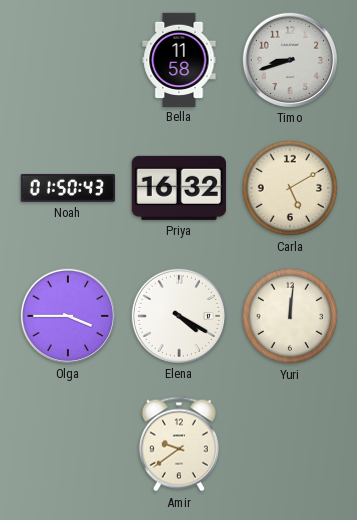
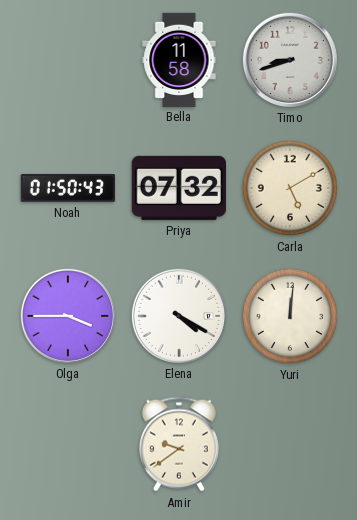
Priya: 16:32 -> 07:32
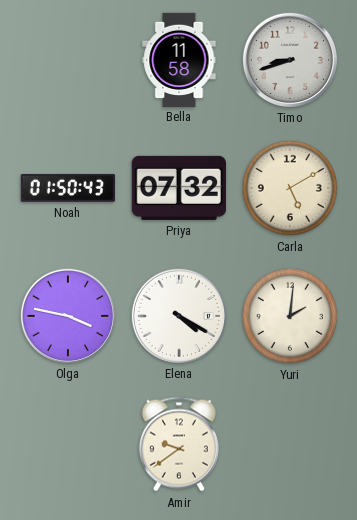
Olga: 3:45 -> 3:47
Yuri: 12:01 -> 2:01
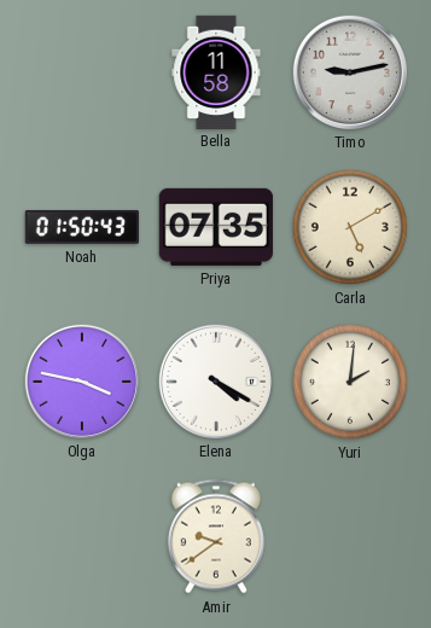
Timo: 8:42 -> 9:13
Priya: 07:32 -> 07:35
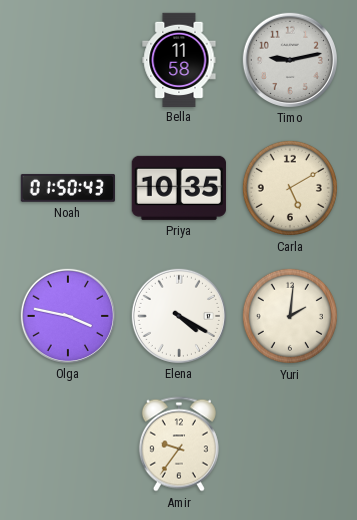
Priya: 07:35 -> 10:35
Amir: 9:39 -> 9:36
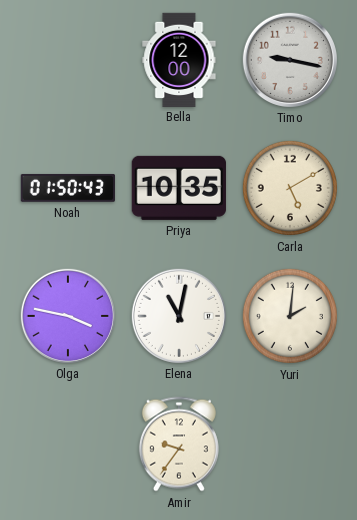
Bella: 11:58 -> 12:00
Timo: 9:13 -> 9:17
Elena: 4:20 -> 11:02
